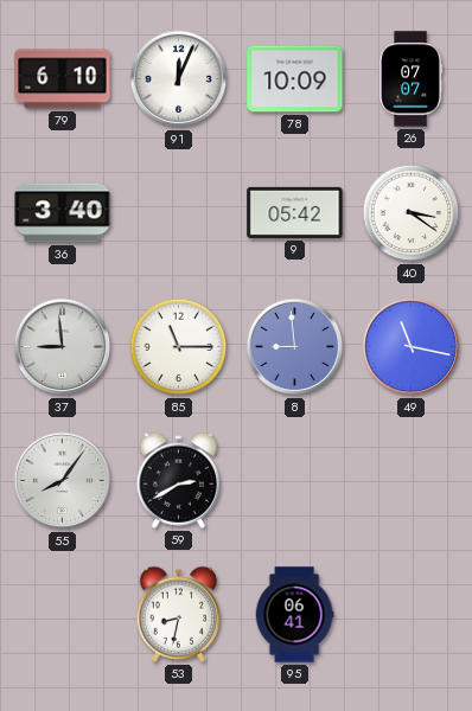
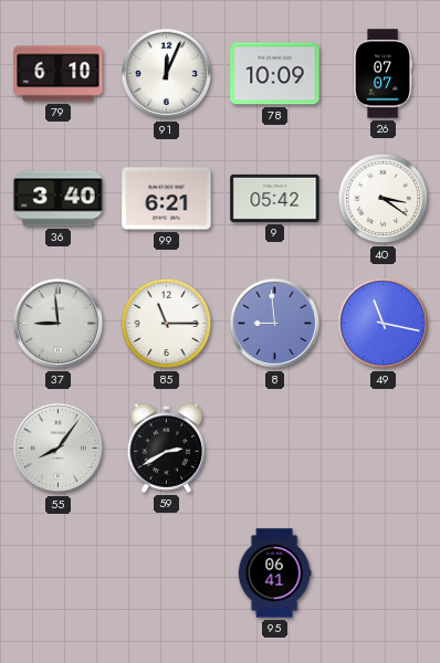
99: none -> 6:21
53: 8:32 -> none
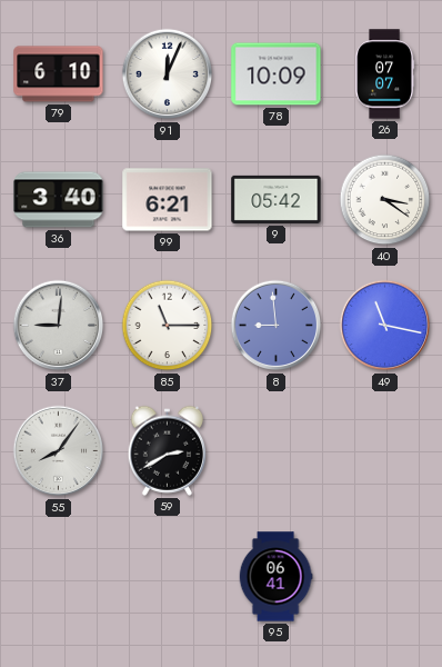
37: 8:59 -> 9:01
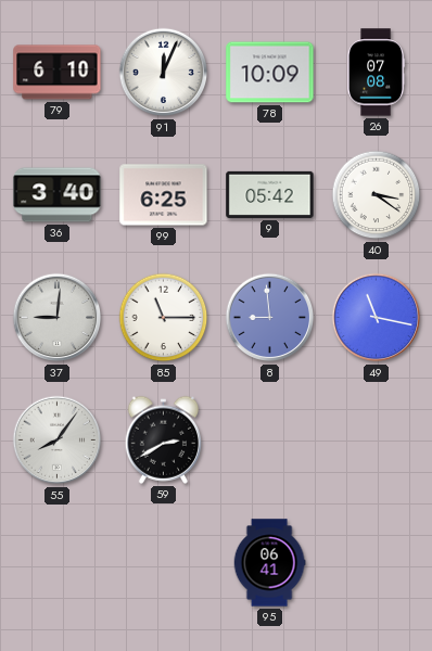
26: 07:07 -> 07:08
99: 6:21 -> 6:25
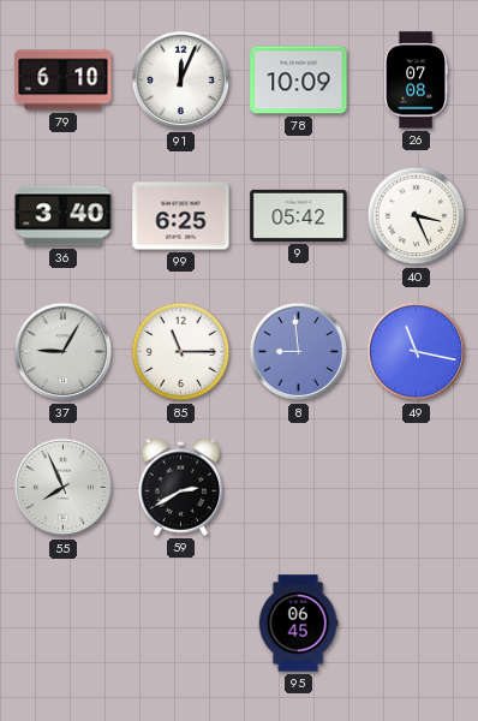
40: 3:21 -> 3:26
37: 9:01 -> 9:05
55: 8:06 -> 7:56
95: 06:41 -> 06:45
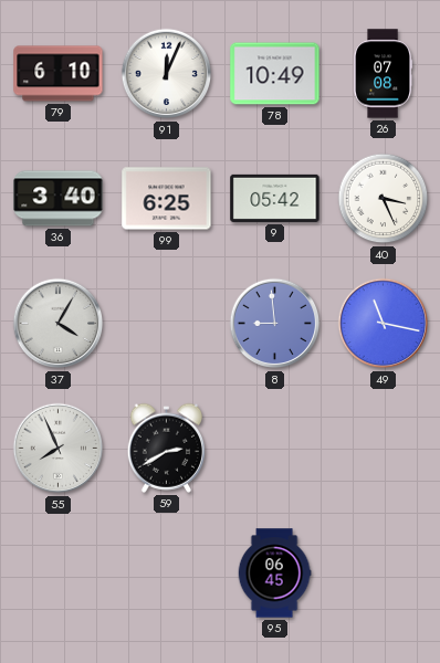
78: 10:09 -> 10:49
37: 9:05 -> 4:05
85: 11:15 -> none
